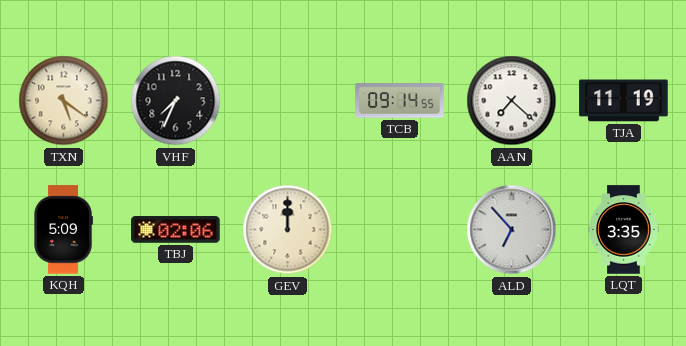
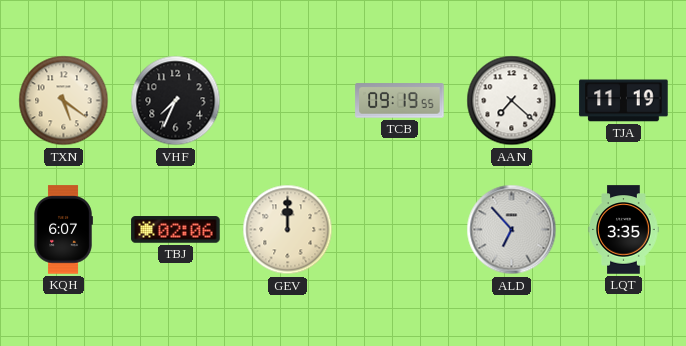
TCB: 09:14 -> 09:19
KQH: 5:09 -> 6:07
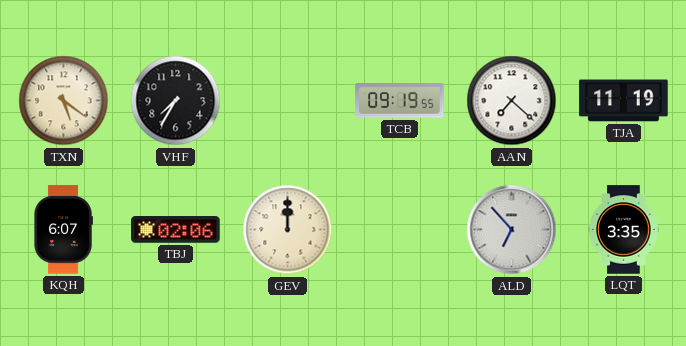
VHF: 7:34 -> 7:35
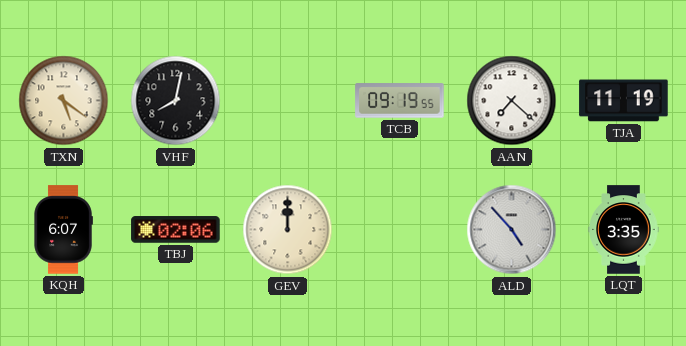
VHF: 7:35 -> 8:02
ALD: 6:53 -> 4:53
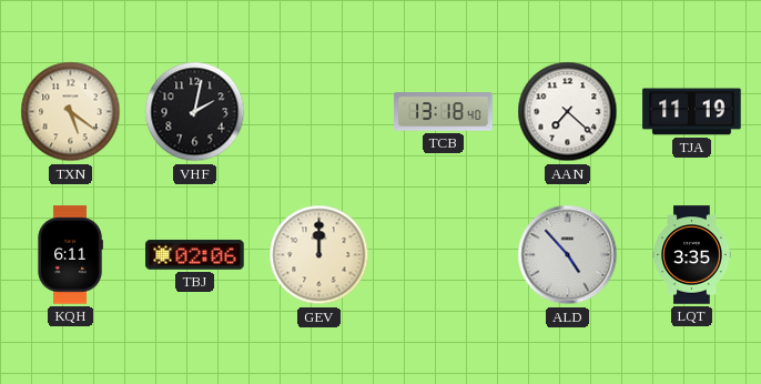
VHF: 8:02 -> 2:02
TCB: 09:19 -> 13:18
KQH: 6:07 -> 6:11
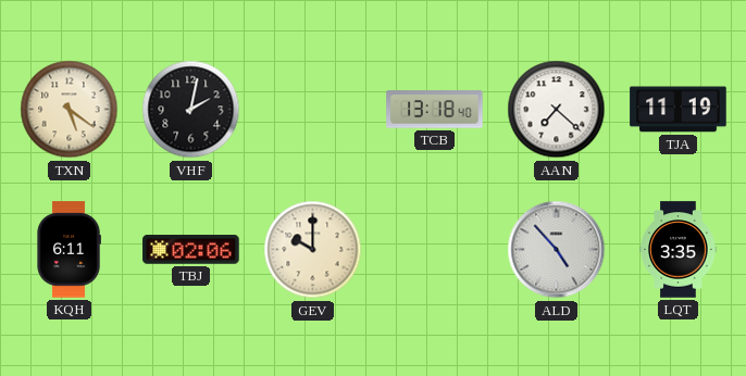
GEV: 12:00 -> 10:00
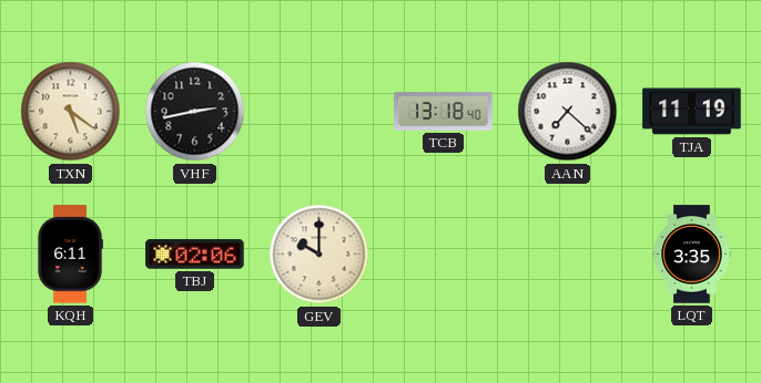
VHF: 2:02 -> 2:43
ALD: 4:53 -> none
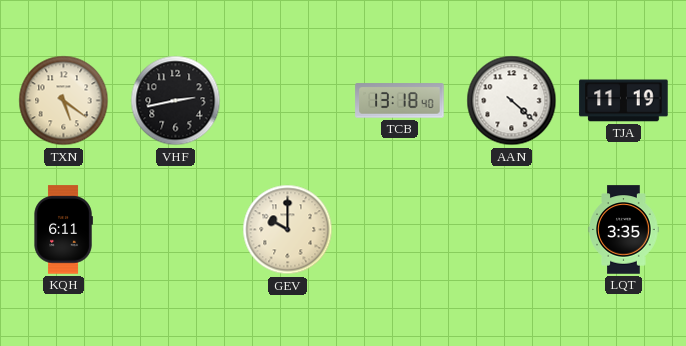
AAN: 7:22 -> 4:22
TBJ: 02:06 -> none
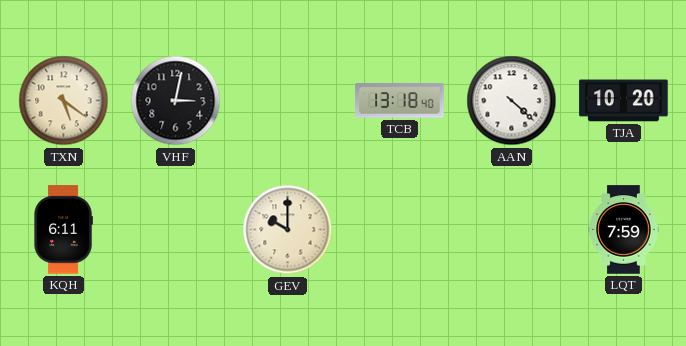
VHF: 2:43 -> 3:02
TJA: 11:19 -> 10:20
LQT: 3:35 -> 7:59
